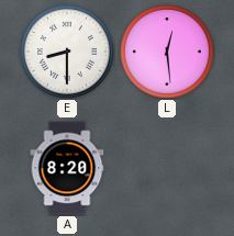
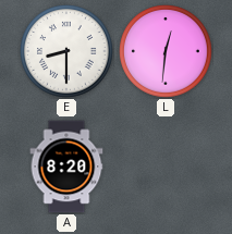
L: 12:29 -> 12:31
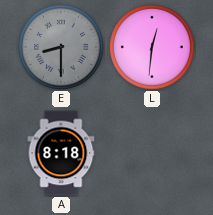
E dial: white -> grey
A: 8:20 -> 8:18
